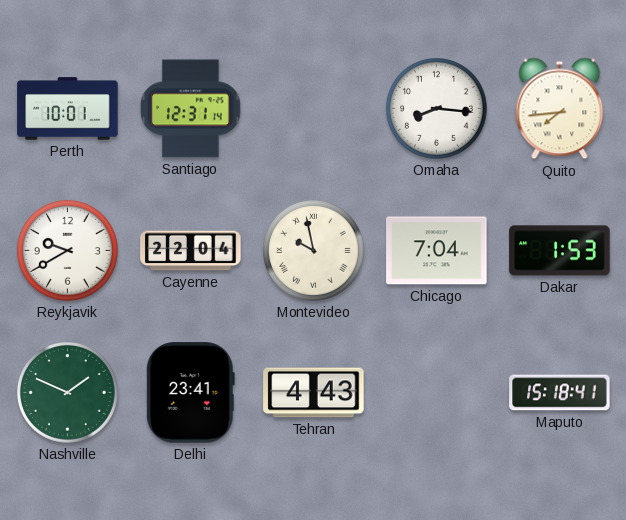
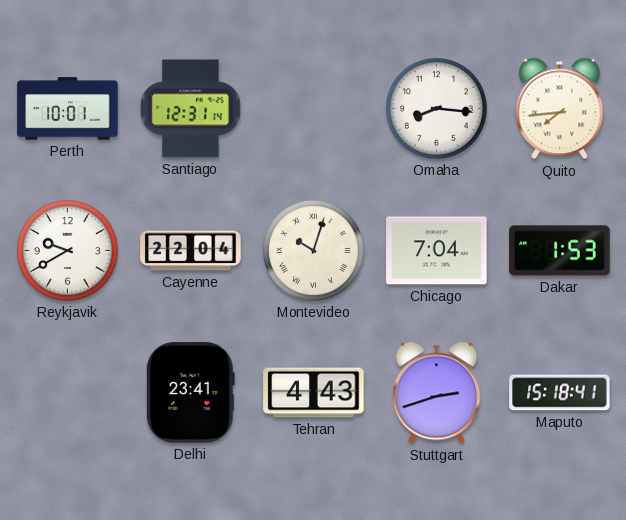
Montevideo: 9:58 -> 10:03
Nashville: 1:49 -> none
Stuttgart: none -> 2:42
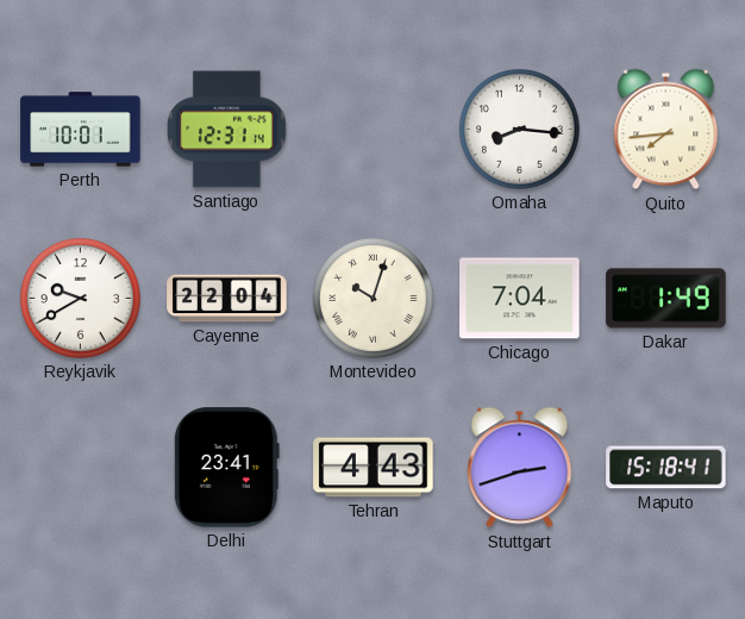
Dakar: 1:53 -> 1:49
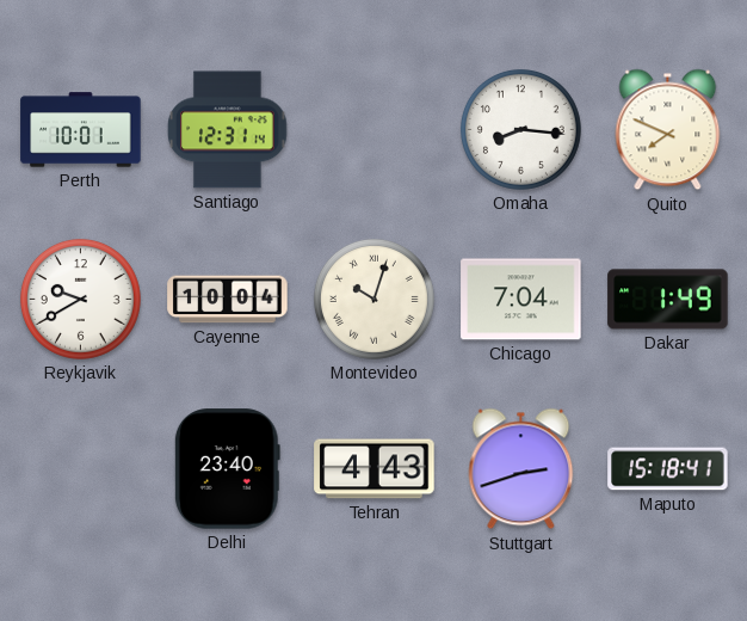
Quito: 7:44 -> 7:49
Cayenne: 22:04 -> 10:04
Delhi: 23:41 -> 23:40
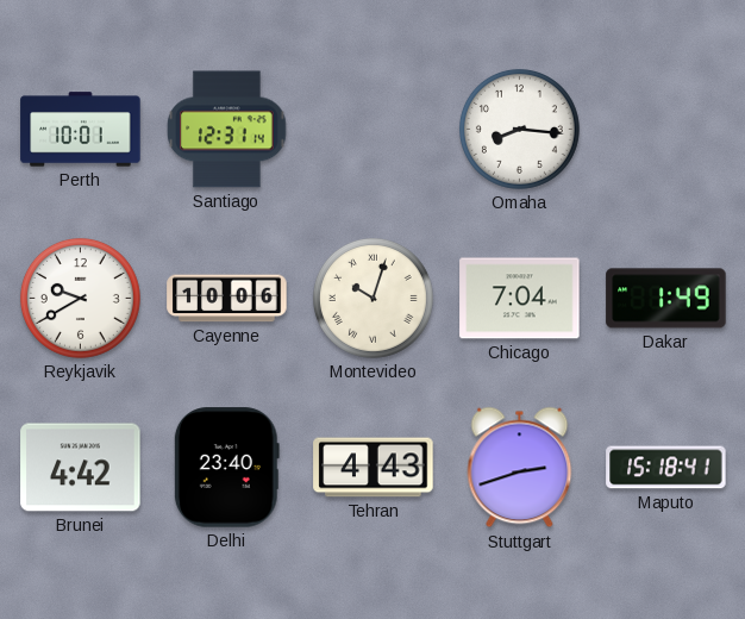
Quito: 7:49 -> none
Cayenne: 10:04 -> 10:06
Brunei: none -> 4:42
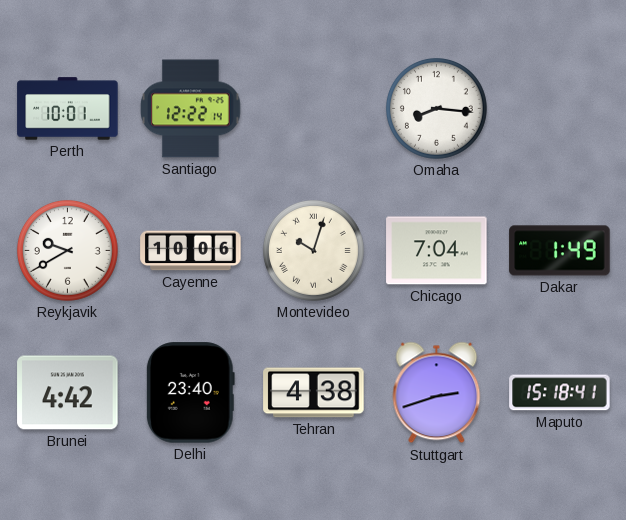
Santiago: 12:31 -> 12:22
Tehran: 4:43 -> 4:38
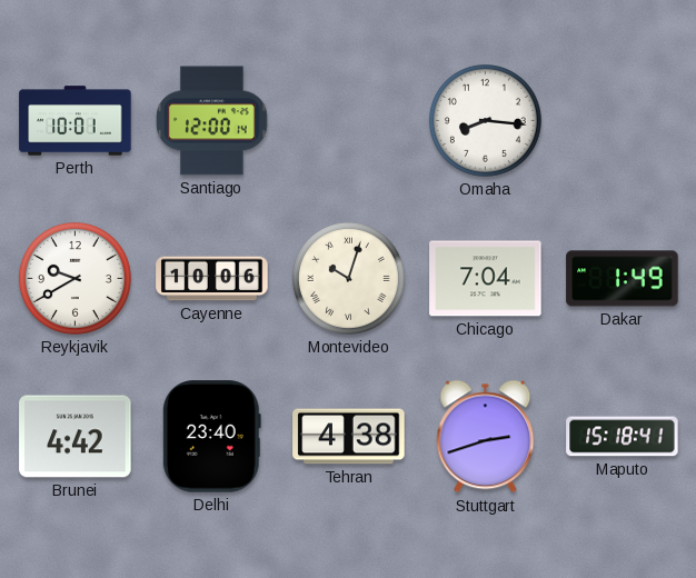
Santiago: 12:22 -> 12:00
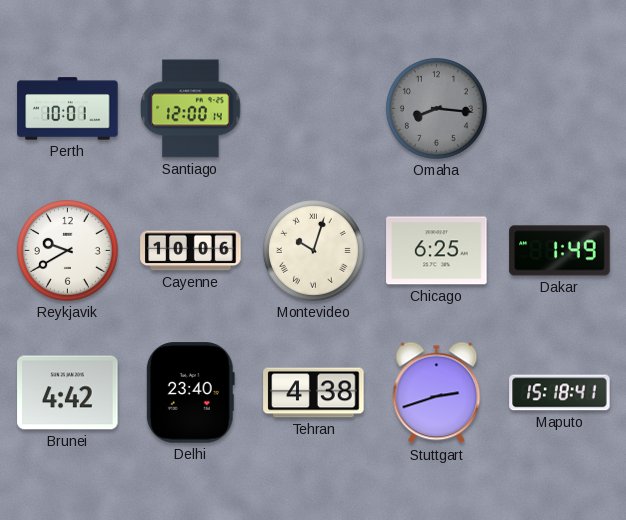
Omaha dial: white -> grey
Chicago: 7:04 -> 6:25
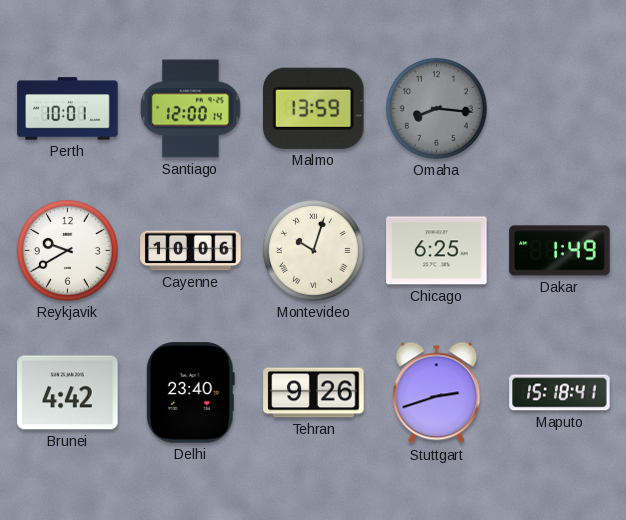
Malmo: none -> 13:59
Tehran: 4:38 -> 9:26
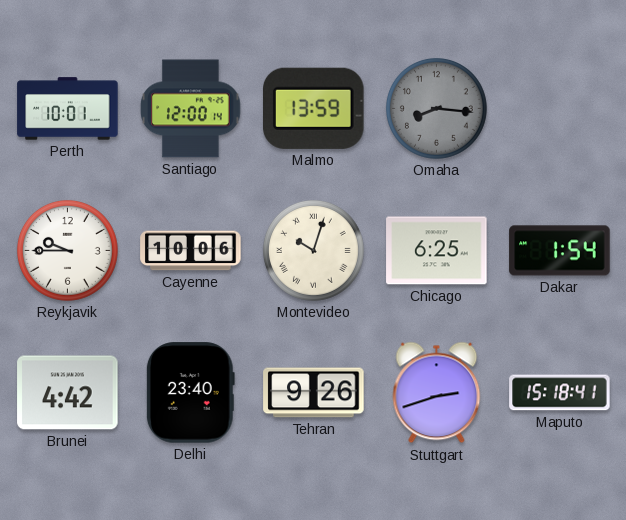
Reykjavik: 9:40 -> 9:45
Dakar: 1:49 -> 1:54
